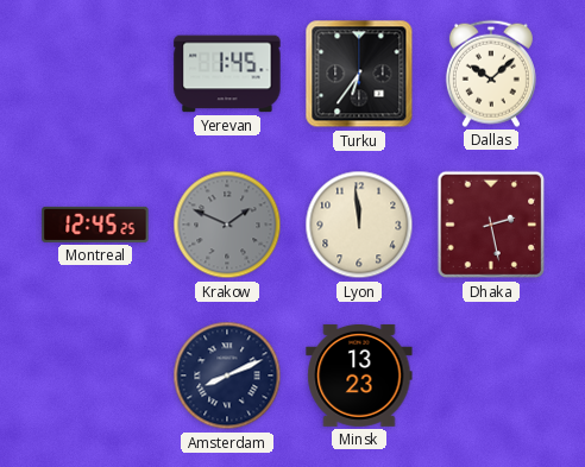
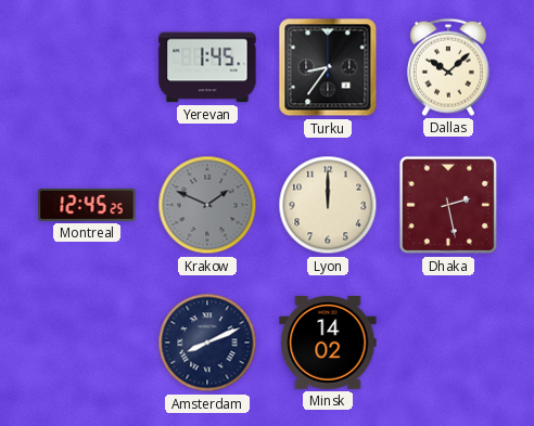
Turku: 6:36 -> 8:36
Lyon: 11:59 -> 12:00
Minsk: 13:23 -> 14:02
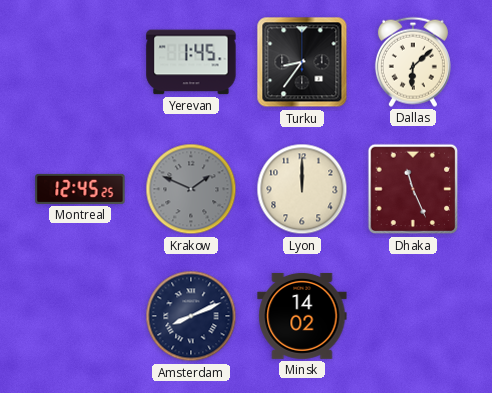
Dallas: 10:08 -> 6:08
Dhaka: 2:28 -> 11:26
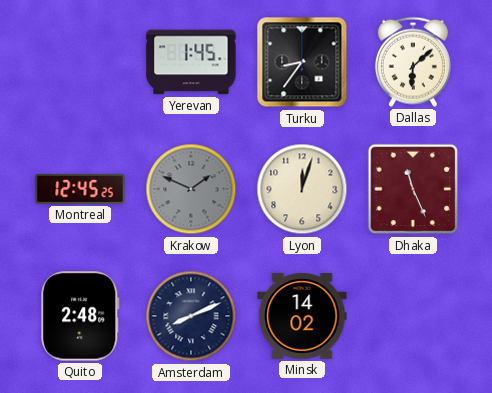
Lyon: 12:00 -> 12:03
Quito: none -> 2:48
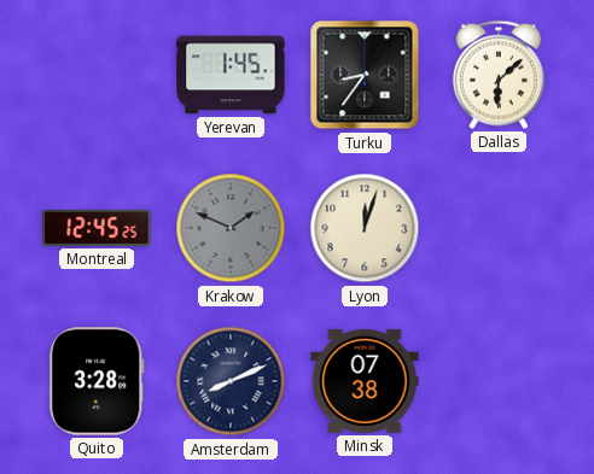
Dhaka: 11:26 -> none
Quito: 2:48 -> 3:28
Minsk: 14:02 -> 07:38
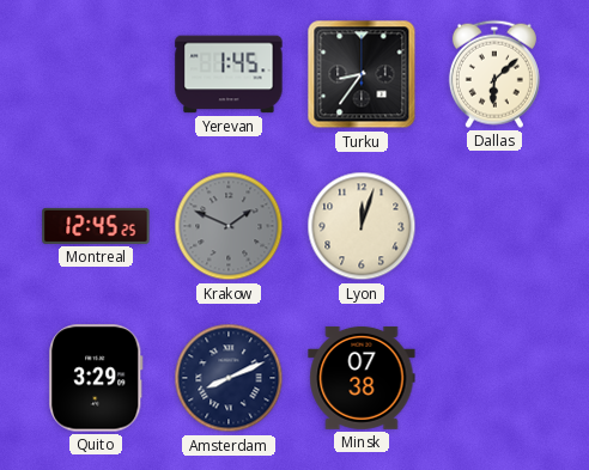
Quito: 3:28 -> 3:29
